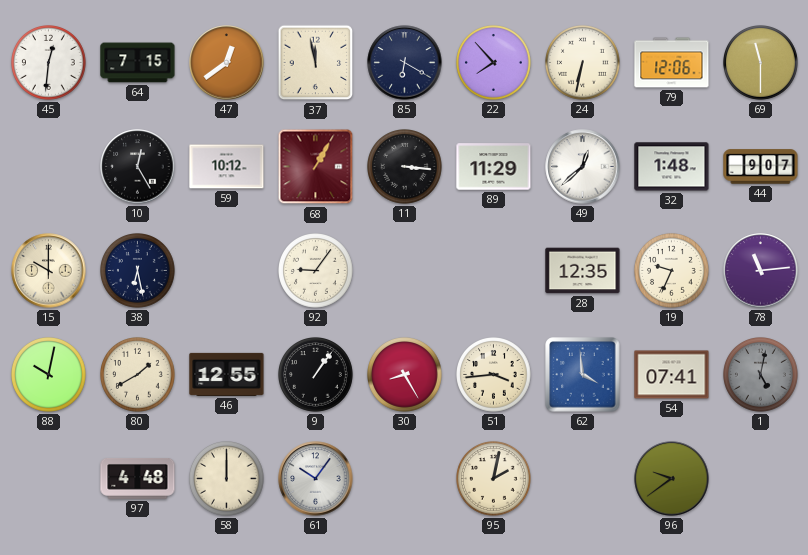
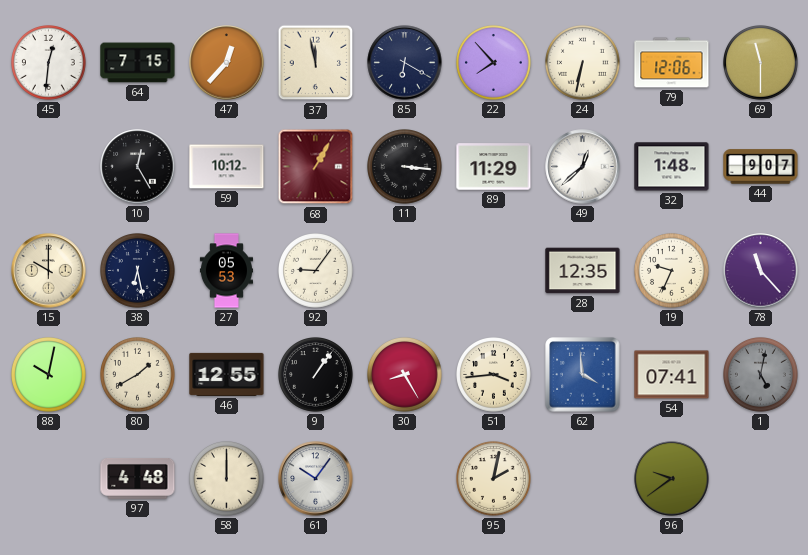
47: 12:39 -> 12:37
27: none -> 05:53
78: 11:14 -> 11:23
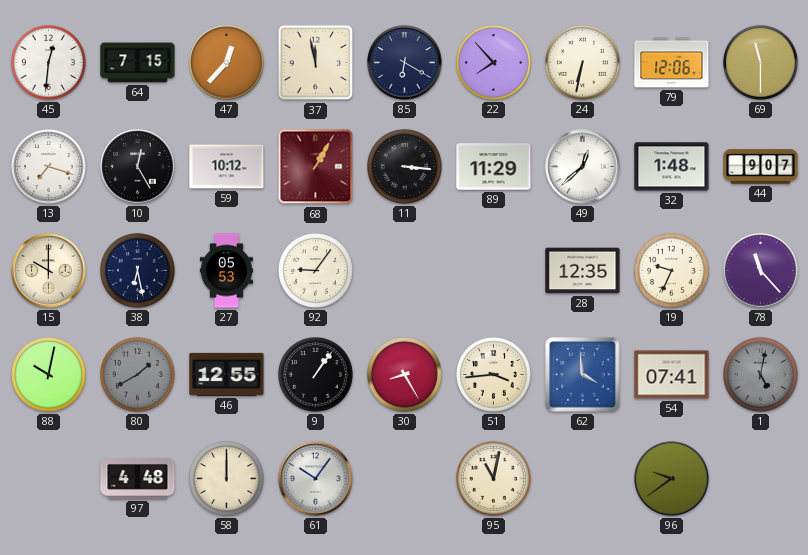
13: none -> 7:18
80 dial: cream -> grey
95: 2:02 -> 11:02
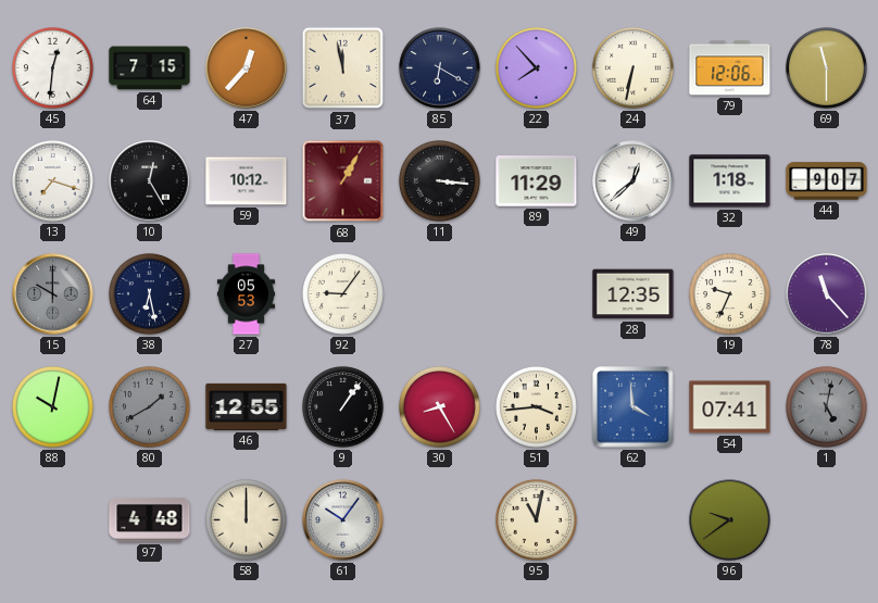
32: 1:48 -> 1:18
15 dial: cream -> grey
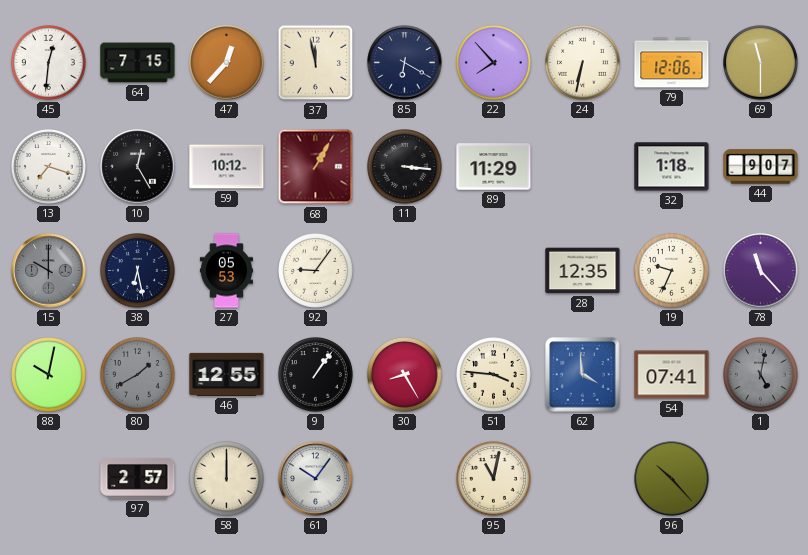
49: 12:38 -> none
51: 3:44 -> 3:46
97: 4:48 -> 2:57
96: 9:39 -> 10:23
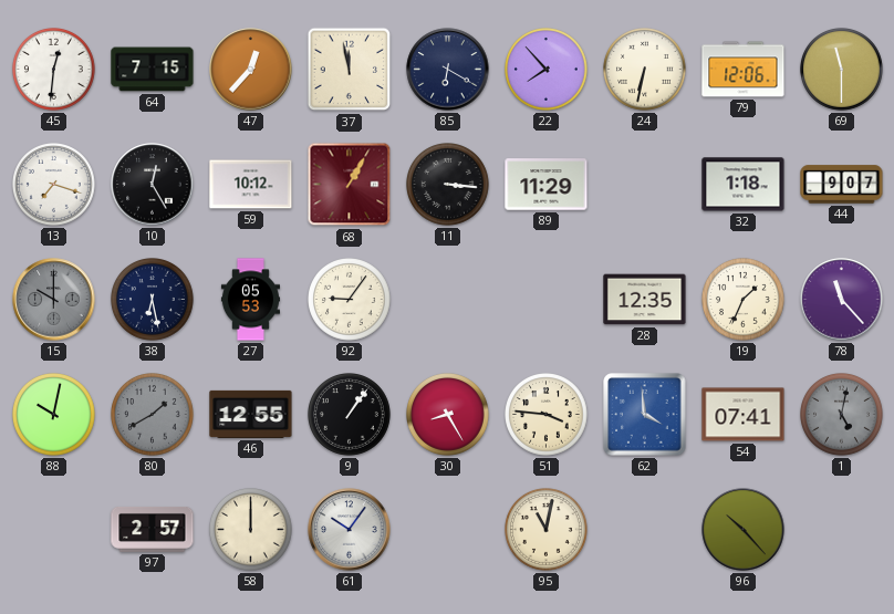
19: 9:34 -> 1:34
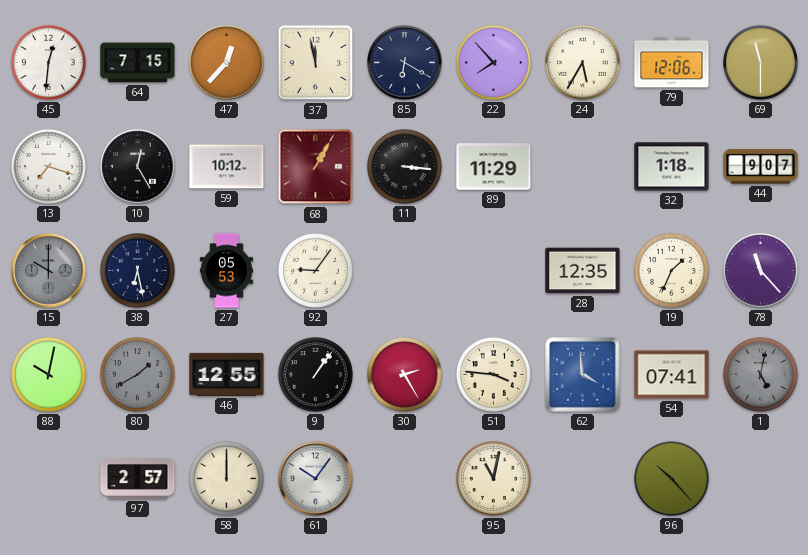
24: 6:32 -> 5:35
30: 8:25 -> 2:25
